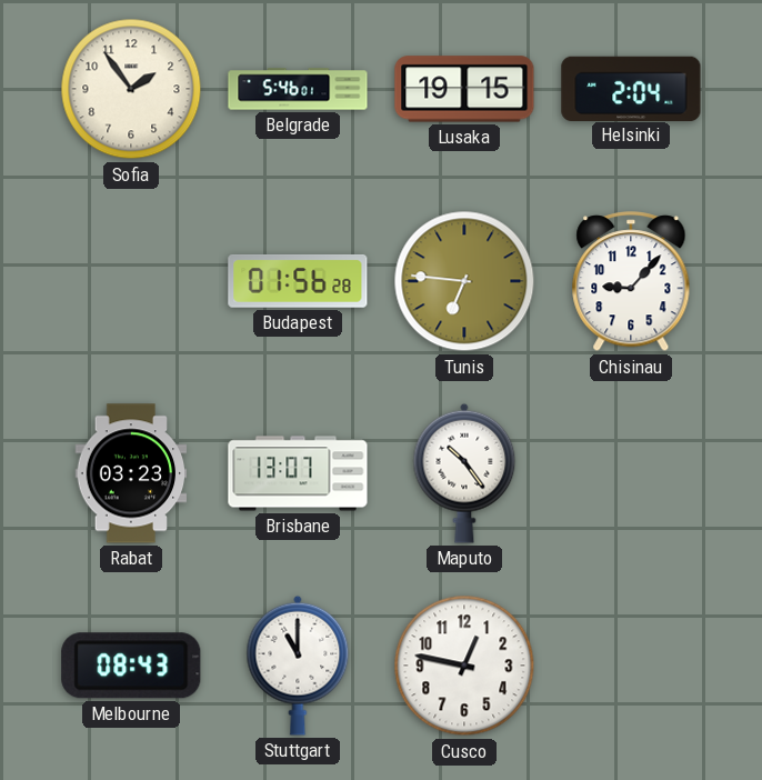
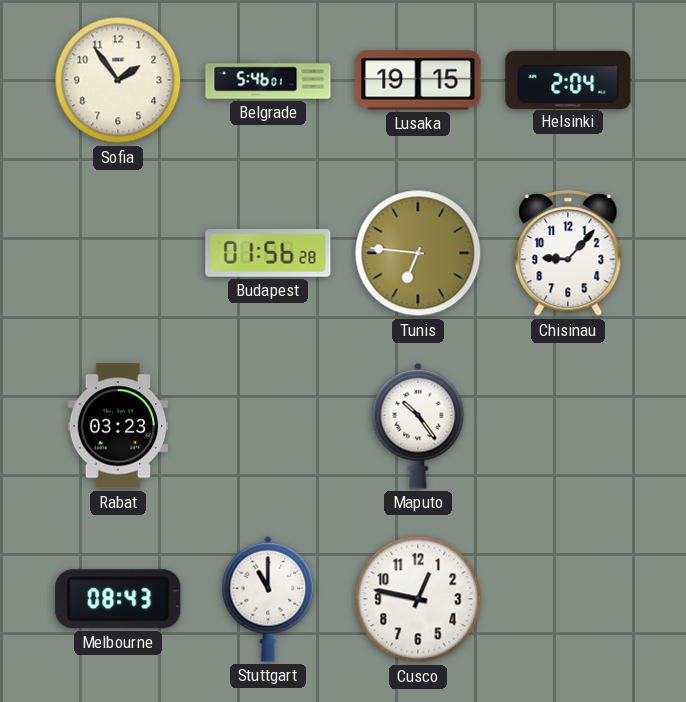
Brisbane: 13:07 -> none
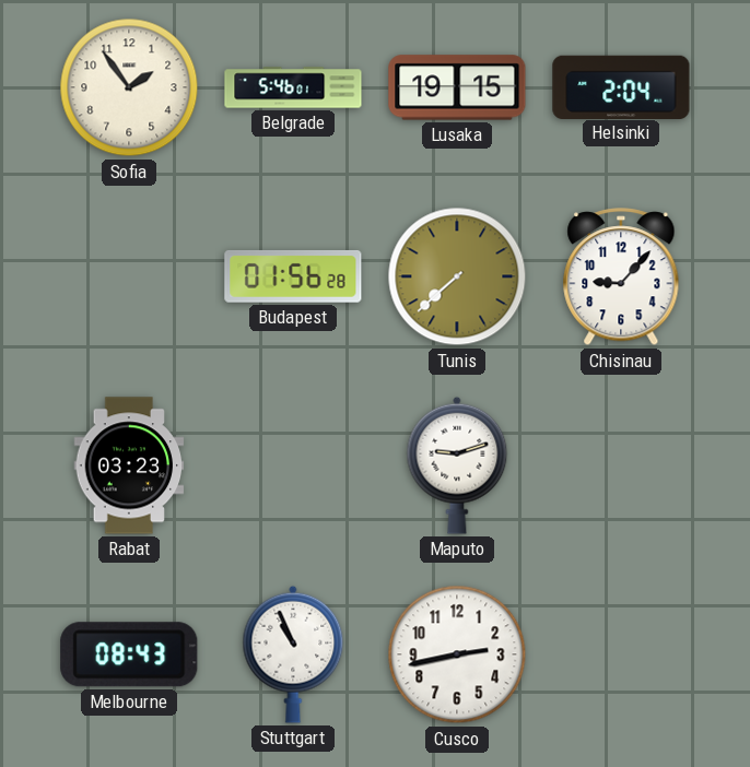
Tunis: 6:46 -> 7:38
Maputo: 10:24 -> 9:12
Stuttgart: 11:00 -> 10:56
Cusco: 12:47 -> 2:43
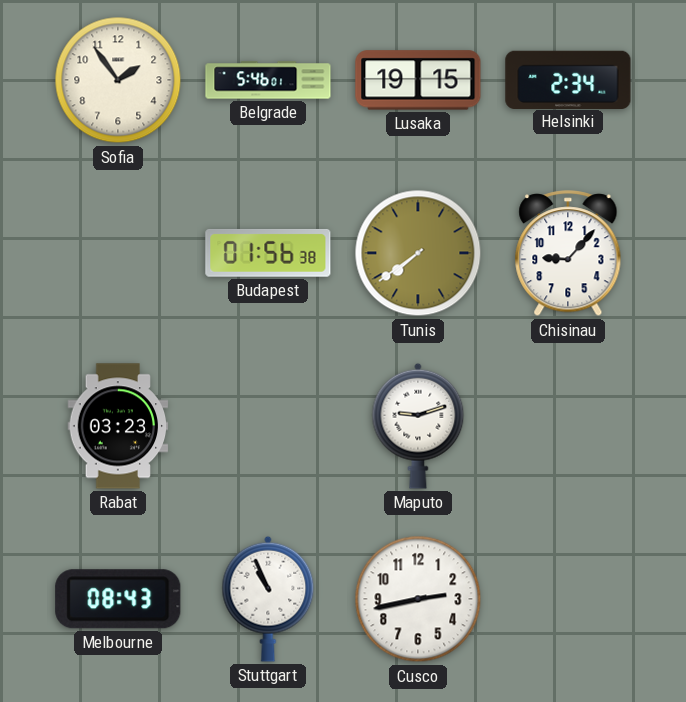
Helsinki: 2:04 -> 2:34
Budapest: 01:56:28 -> 01:56:38
Tunis: 7:38 -> 7:39
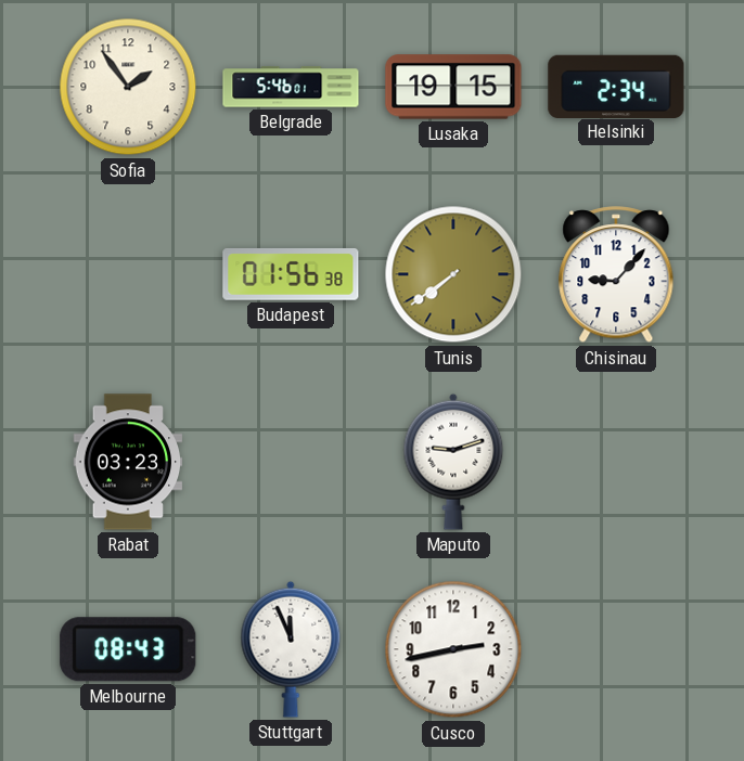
Stuttgart: 10:56 -> 11:56
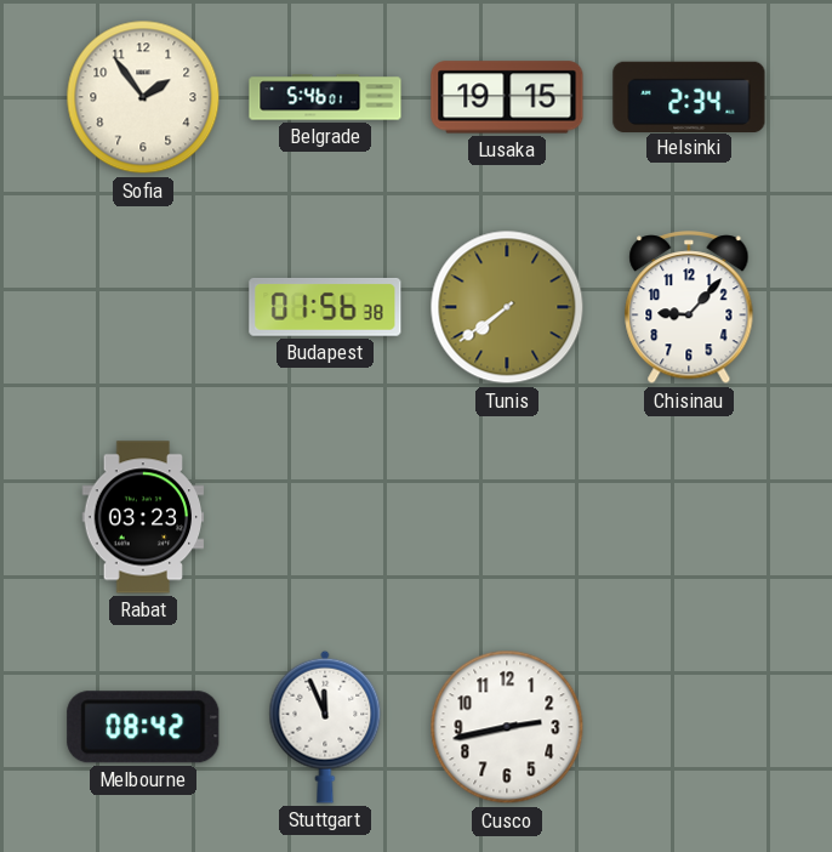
Maputo: 9:12 -> none
Melbourne: 08:43 -> 08:42
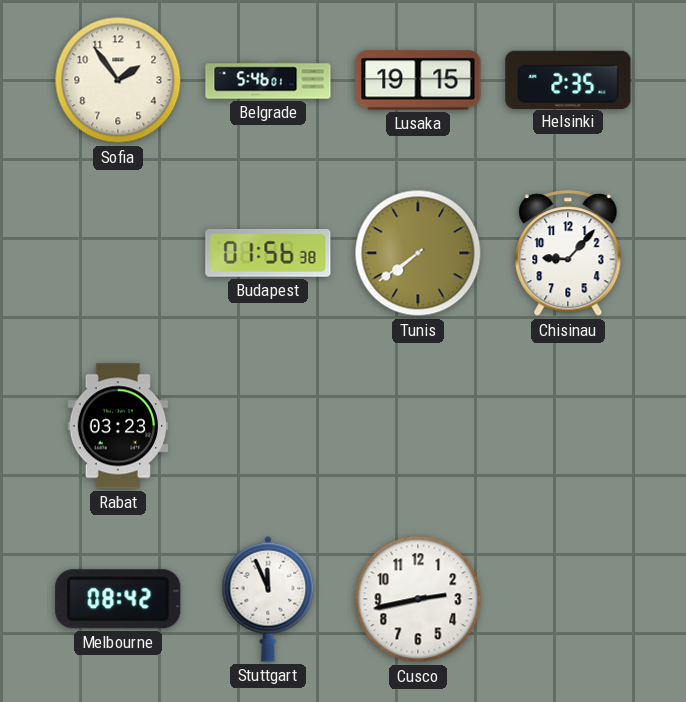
Helsinki: 2:34 -> 2:35
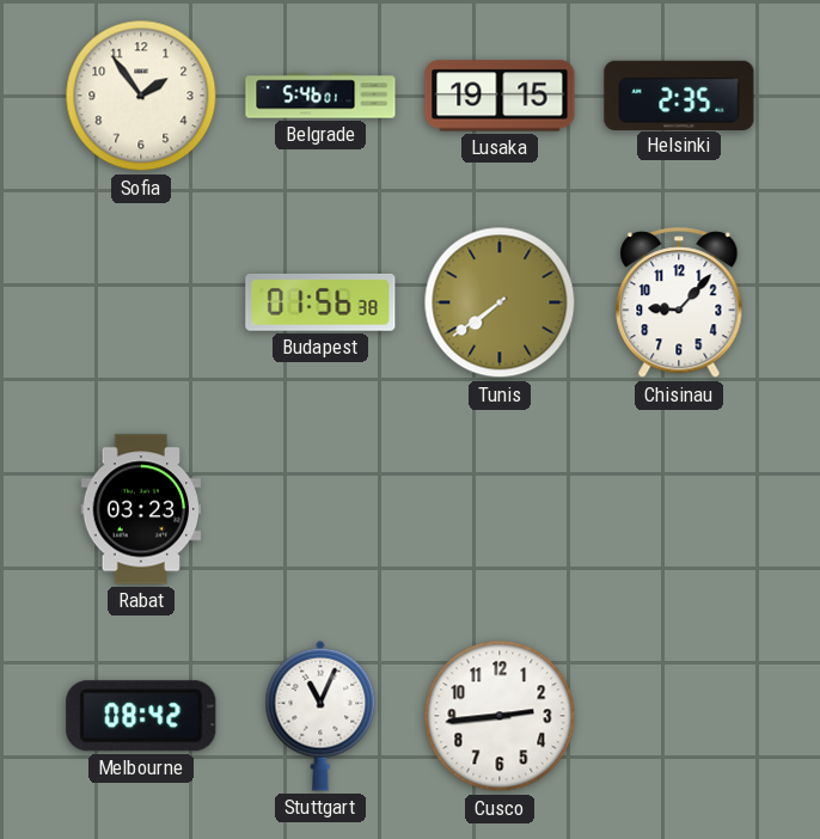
Stuttgart: 11:56 -> 11:04
Cusco: 2:43 -> 2:44
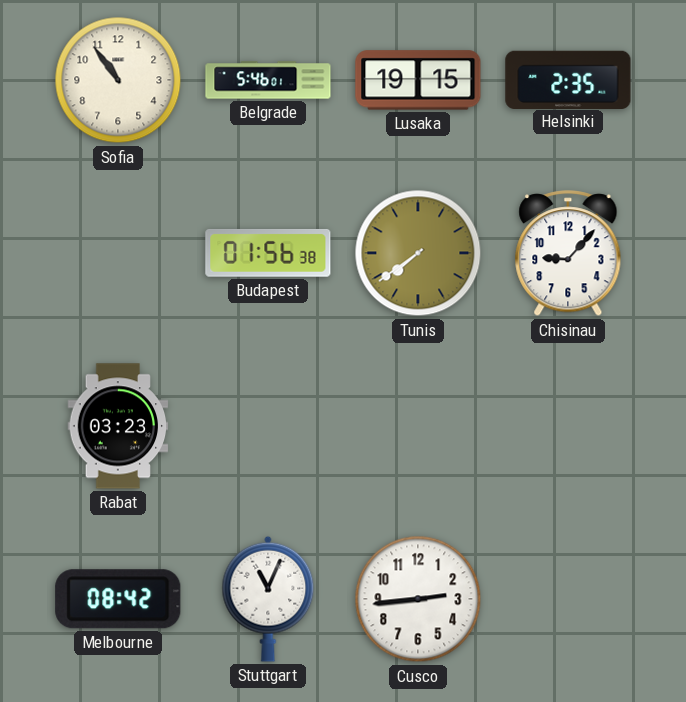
Sofia: 1:54 -> 10:54
